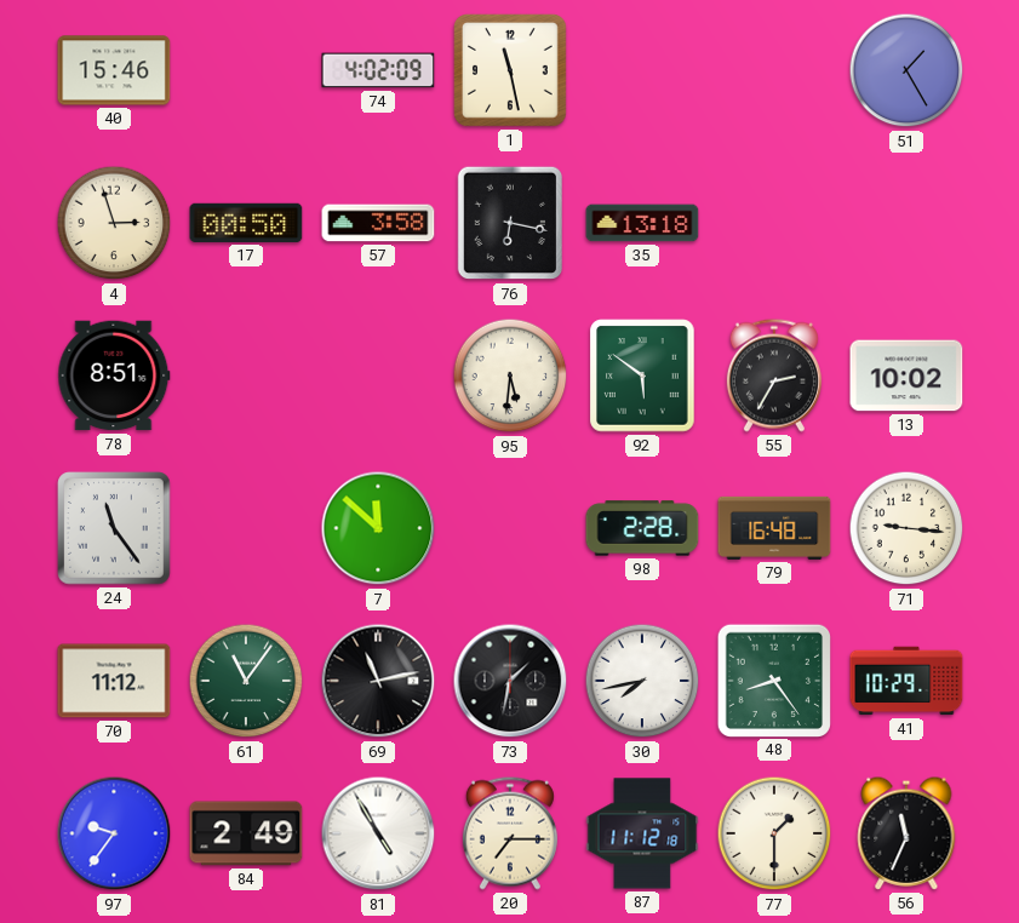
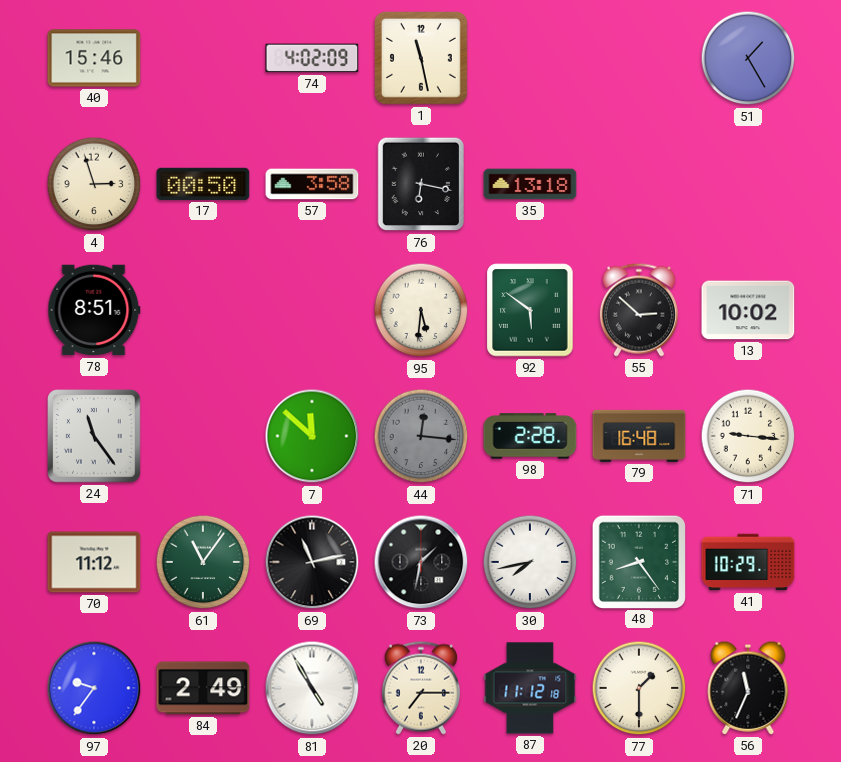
55: 2:35 -> 2:52
44: none -> 12:16
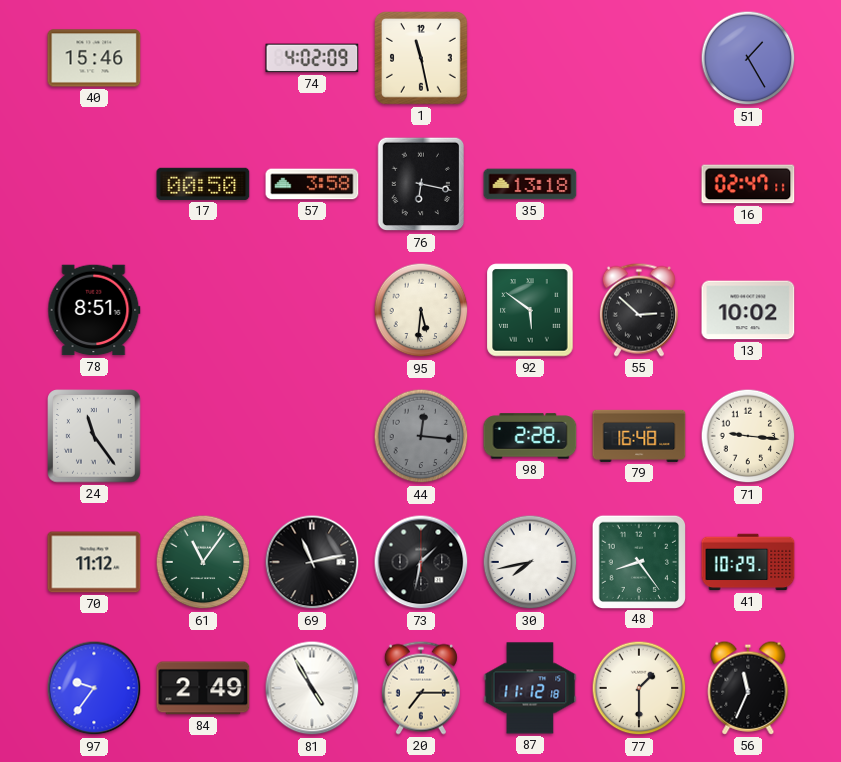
4: 2:57 -> none
16: none -> 02:47
7: 11:52 -> none
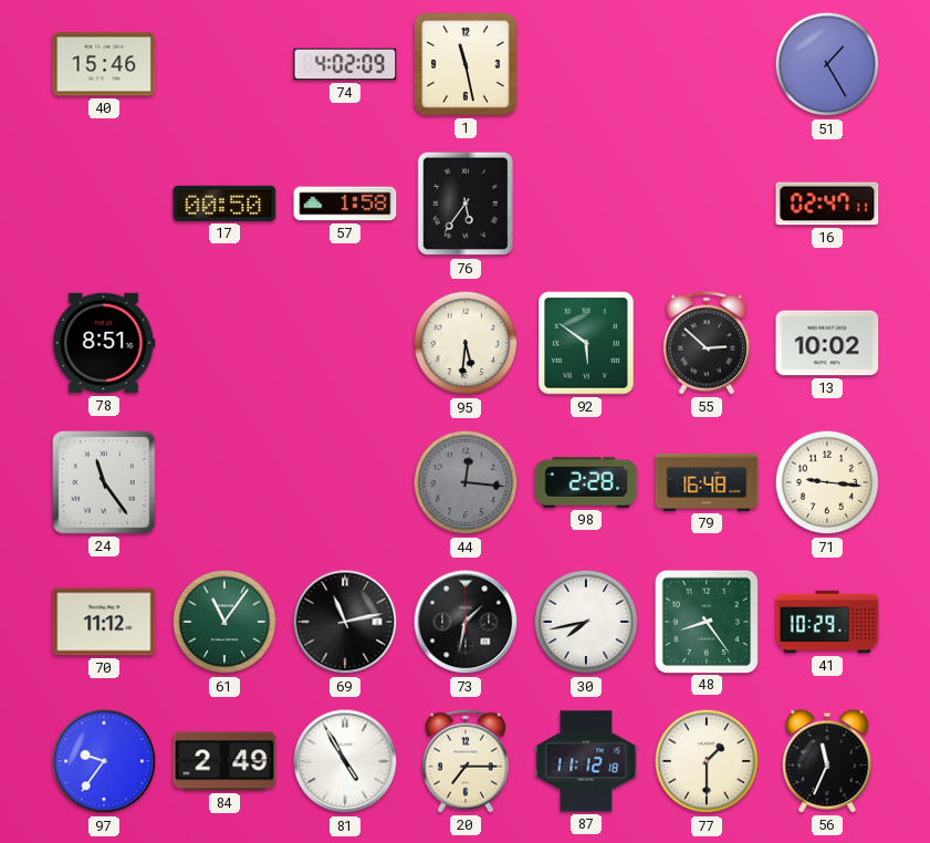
57: 3:58 -> 1:58
76: 6:17 -> 5:36
35: 13:18 -> none
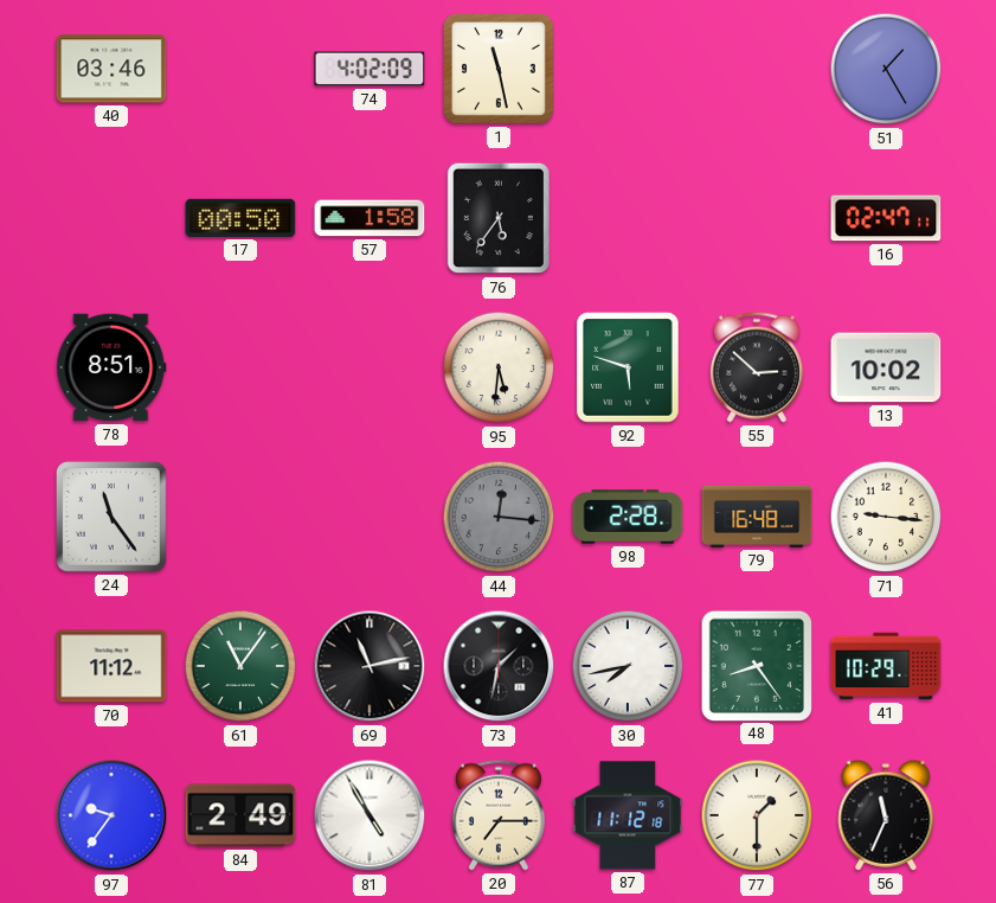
40: 15:46 -> 03:46
92: 5:51 -> 5:48
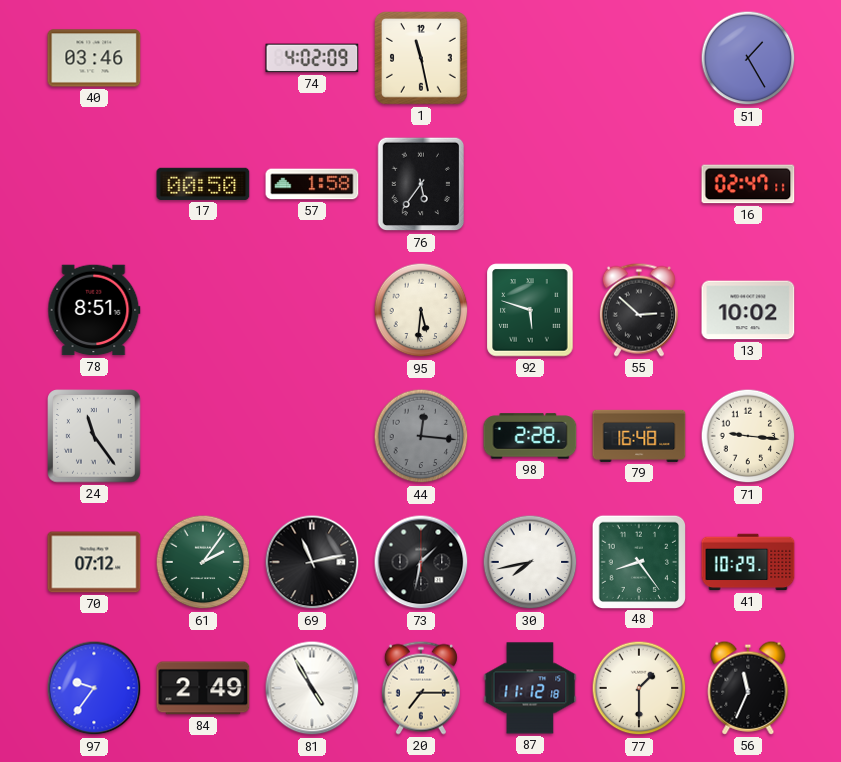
70: 11:12 -> 07:12
61: 11:06 -> 2:06
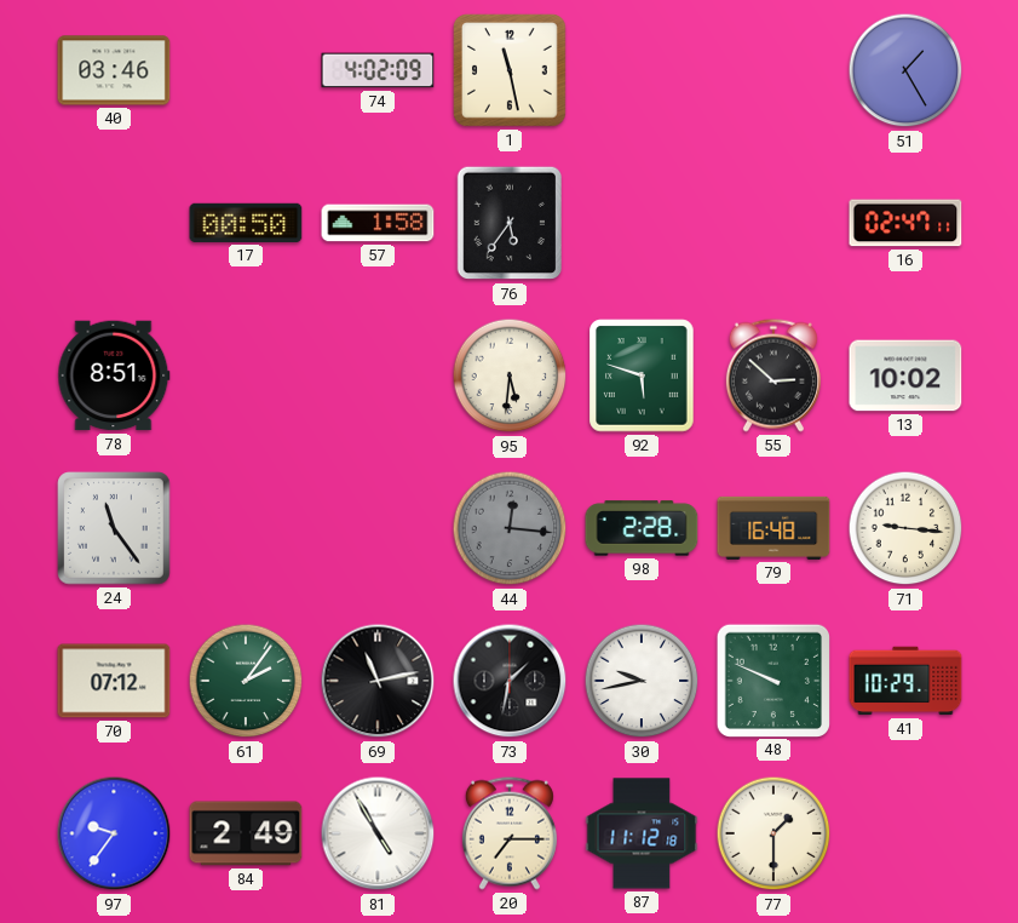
30: 7:43 -> 9:43
48: 8:24 -> 9:49
56: 11:34 -> none
